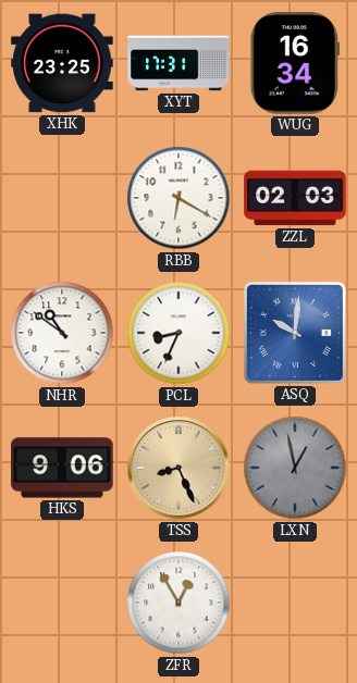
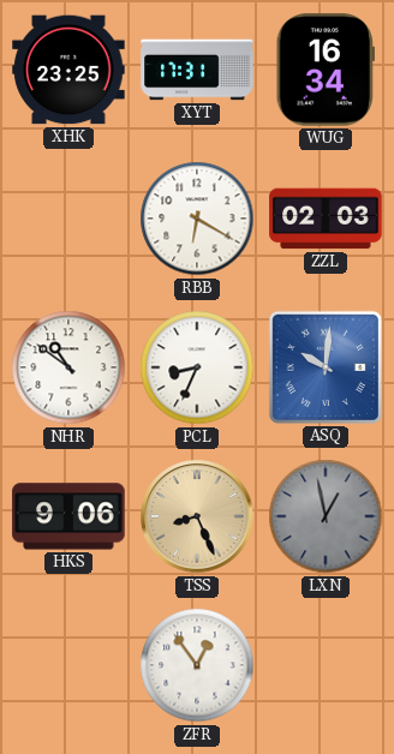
ZFR: 12:55 -> 12:54
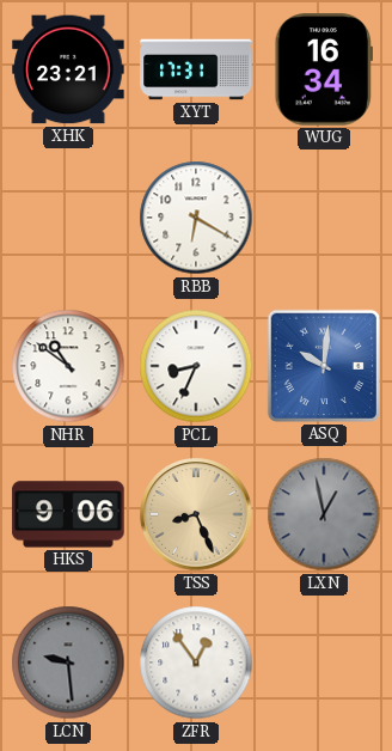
XHK: 23:25 -> 23:21
ZZL: 02:03 -> none
LCN: none -> 9:29
